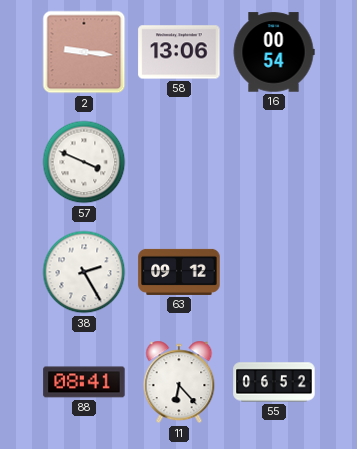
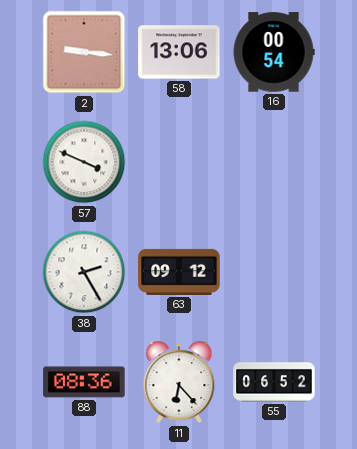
88: 08:41 -> 08:36
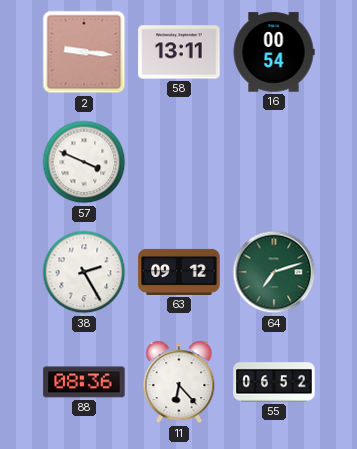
58: 13:06 -> 13:11
64: none -> 7:12
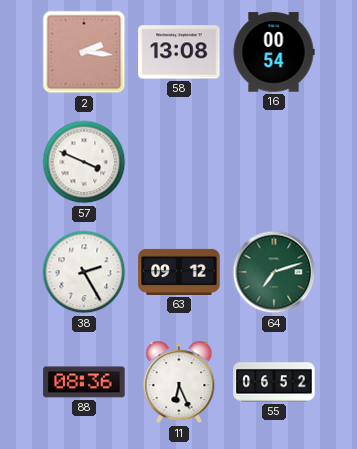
2: 9:16 -> 2:16
58: 13:11 -> 13:08
11: 6:23 -> 6:26
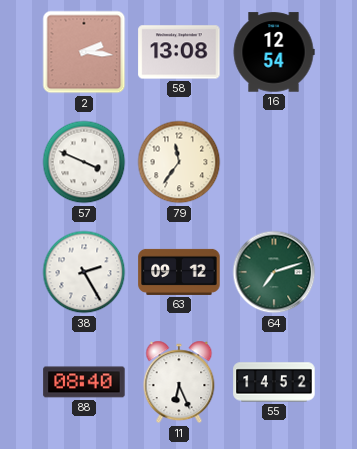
16: 00:54 -> 12:54
79: none -> 11:36
88: 08:36 -> 08:40
55: 06:52 -> 14:52
